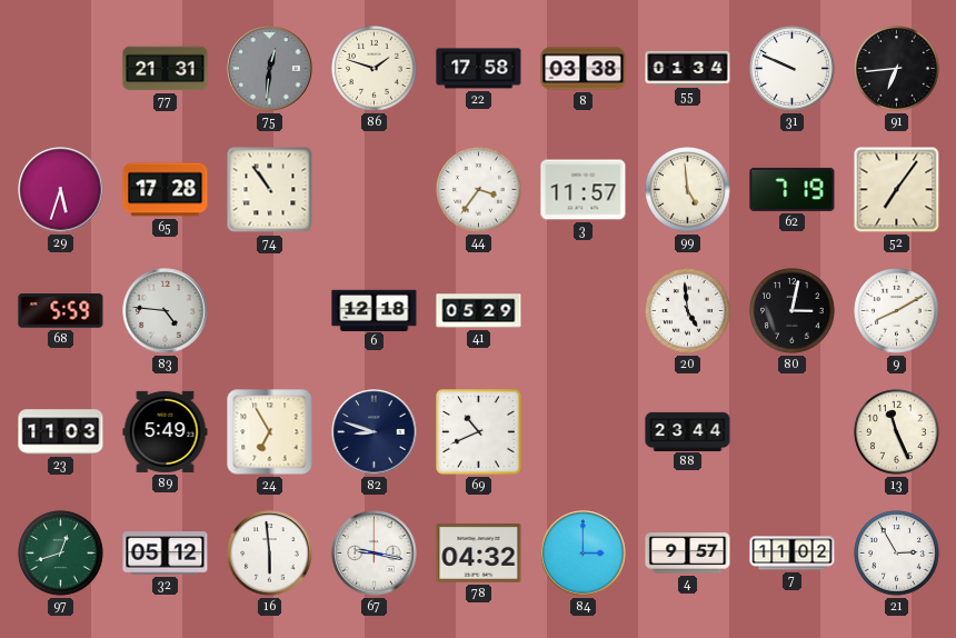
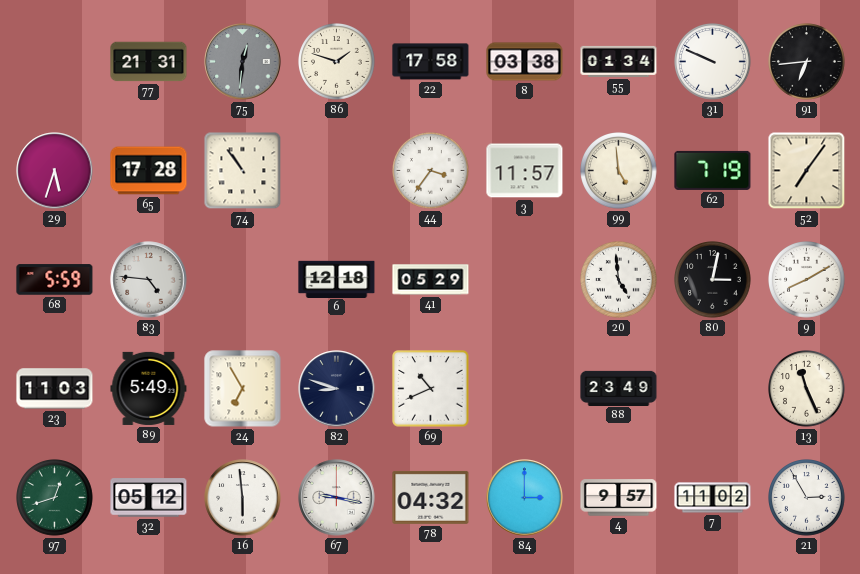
88: 23:44 -> 23:49
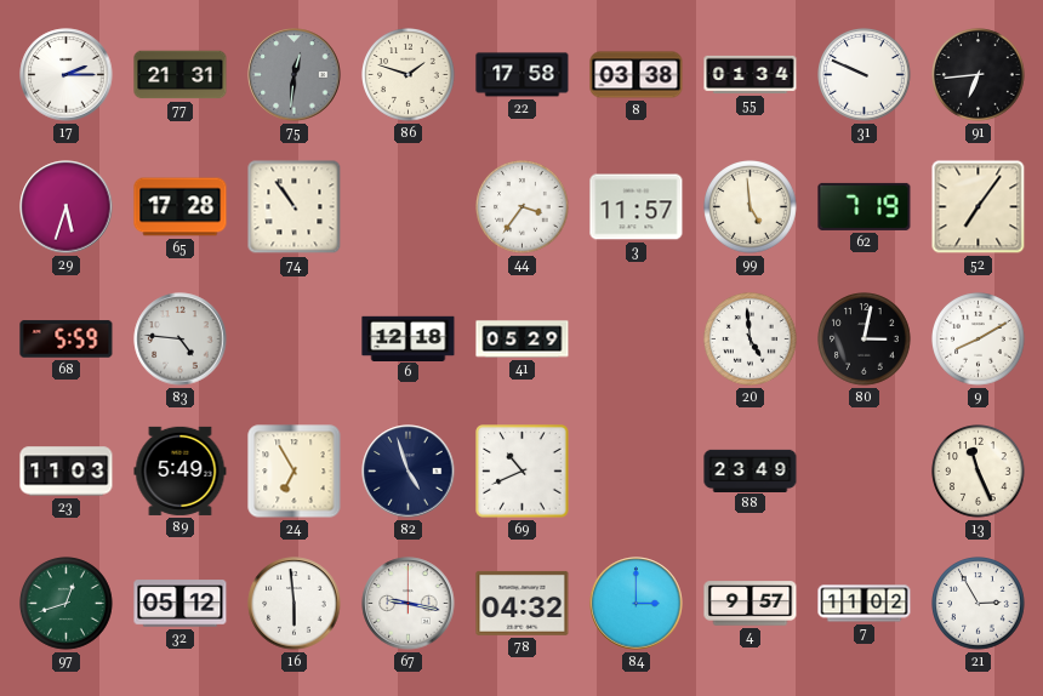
17: none -> 2:15
82: 8:48 -> 4:57
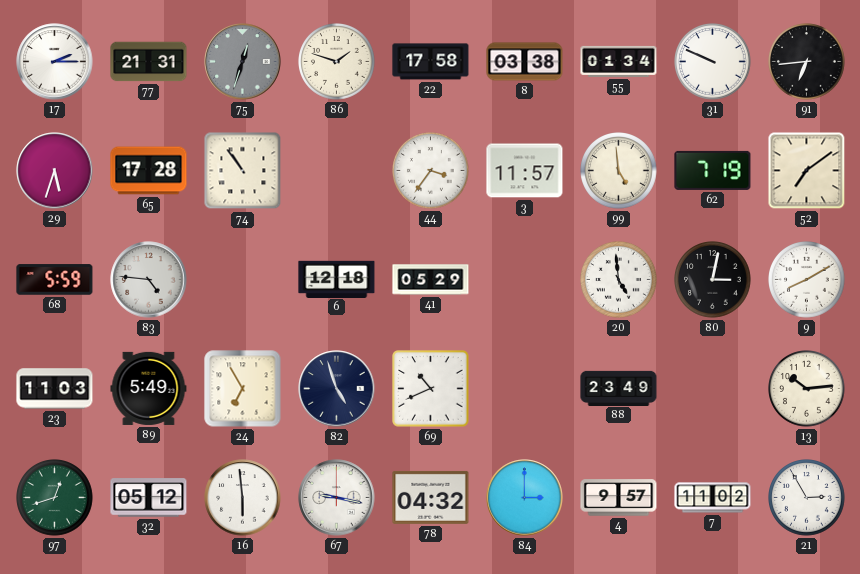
75: 12:31 -> 12:33
52: 7:06 -> 7:09
13: 11:26 -> 10:14
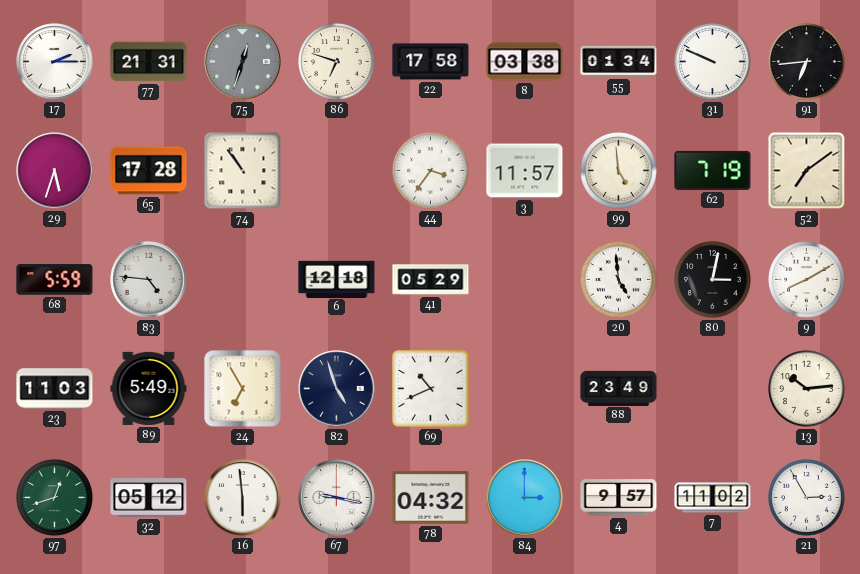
86: 1:48 -> 6:48
